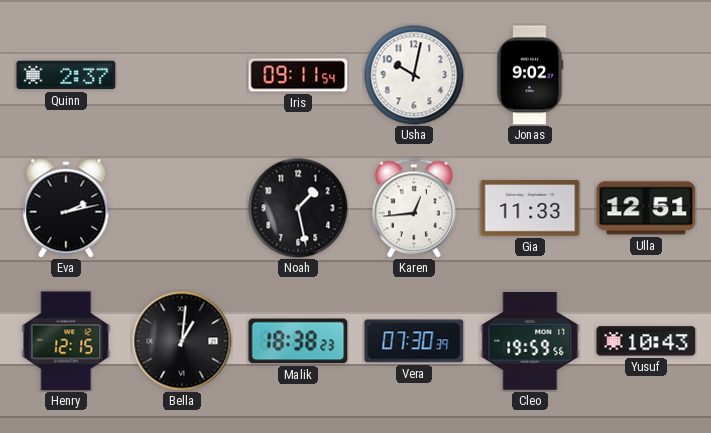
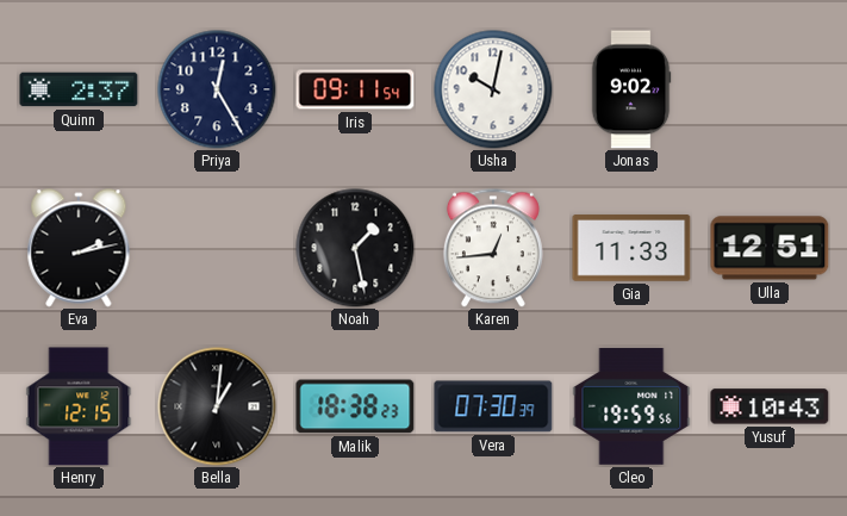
Priya: none -> 12:25
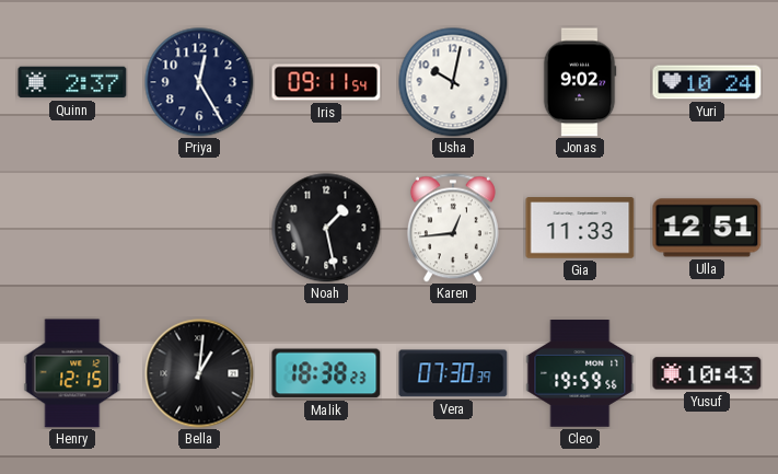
Yuri: none -> 10:24
Eva: 2:13 -> none
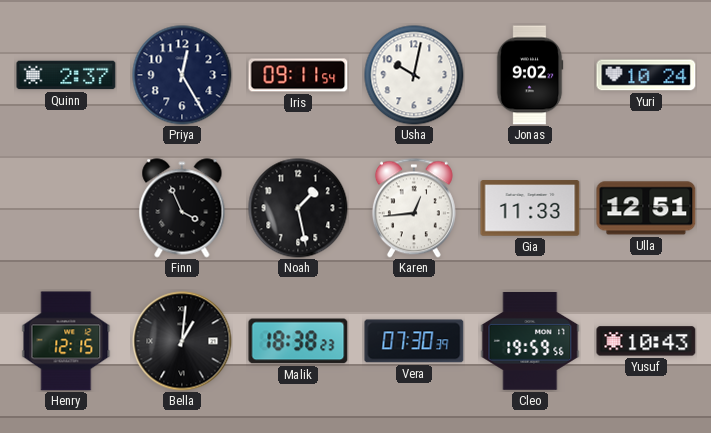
Finn: none -> 3:56
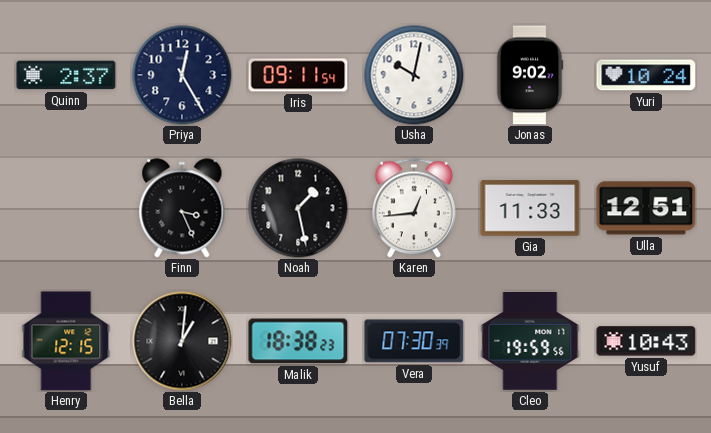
Finn: 3:56 -> 3:26
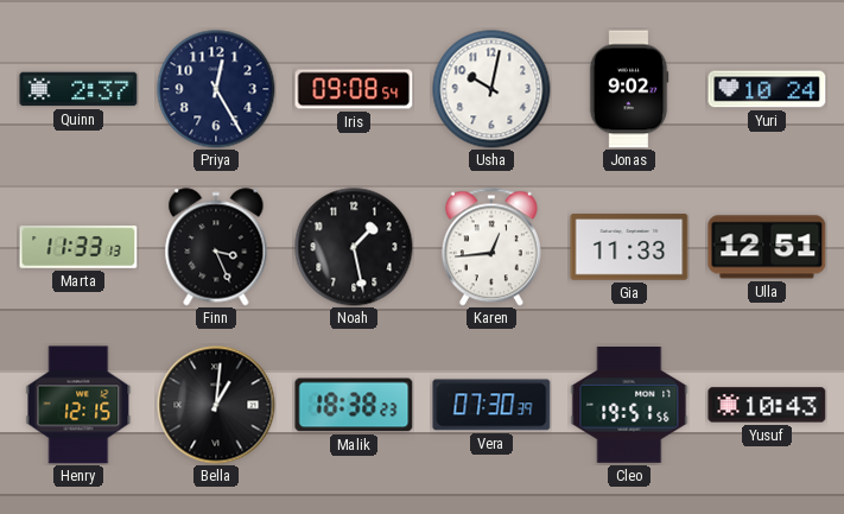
Iris: 09:11 -> 09:08
Marta: none -> 11:33
Cleo: 19:59 -> 19:51
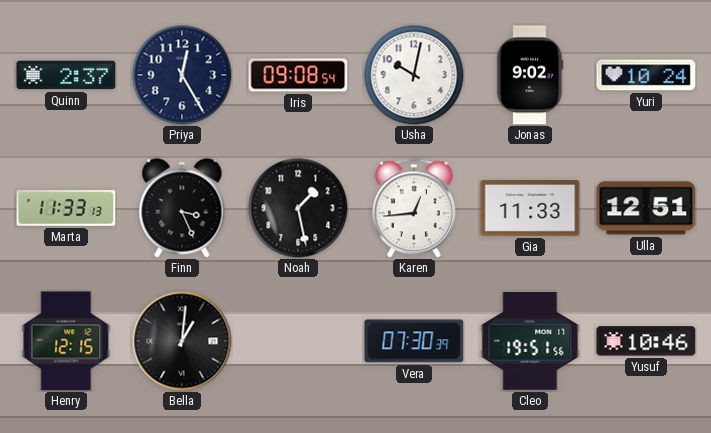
Malik: 18:38 -> none
Yusuf: 10:43 -> 10:46
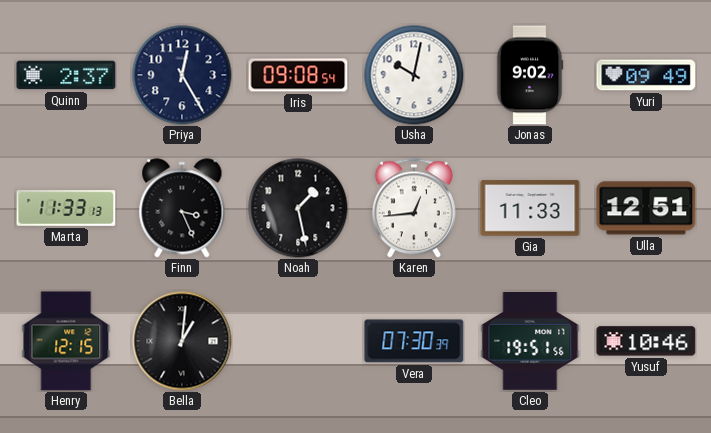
Yuri: 10:24 -> 09:49
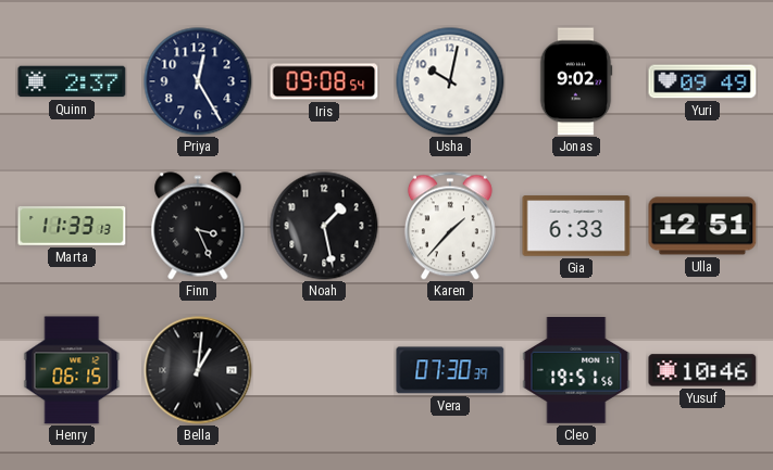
Karen: 12:44 -> 1:37
Gia: 11:33 -> 6:33
Henry: 12:15 -> 06:15
